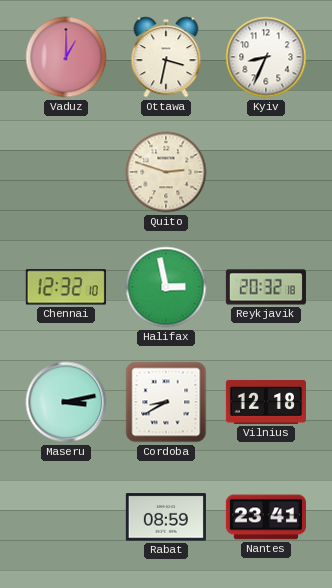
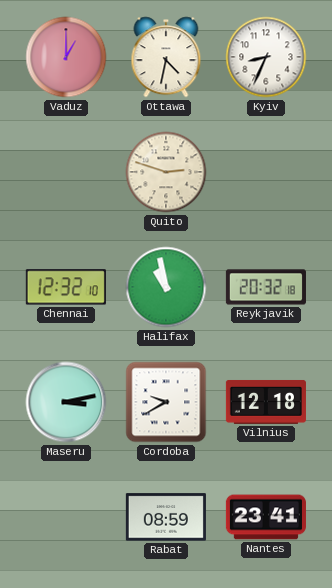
Ottawa: 3:32 -> 4:32
Halifax: 2:58 -> 10:58
Cordoba: 8:40 -> 9:40
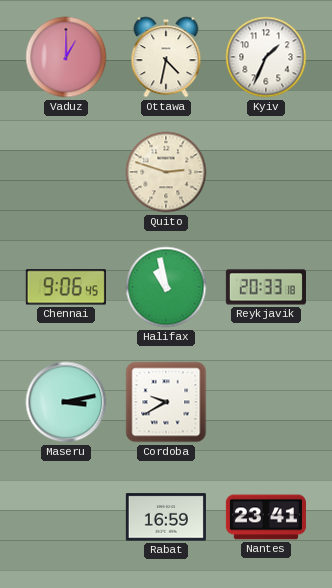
Kyiv: 8:34 -> 1:34
Chennai: 12:32 -> 9:06
Reykjavik: 20:32 -> 20:33
Vilnius: 12:18 -> none
Rabat: 08:59 -> 16:59
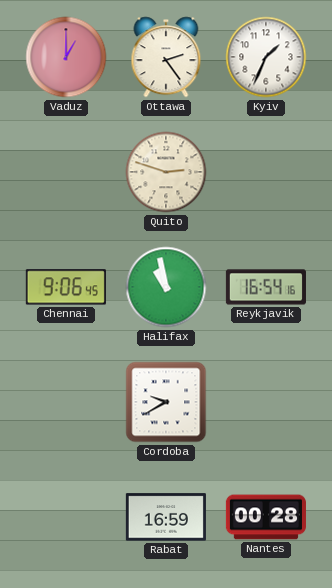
Ottawa: 4:32 -> 2:24
Reykjavik: 20:33 -> 16:54
Maseru: 3:13 -> none
Nantes: 23:41 -> 00:28
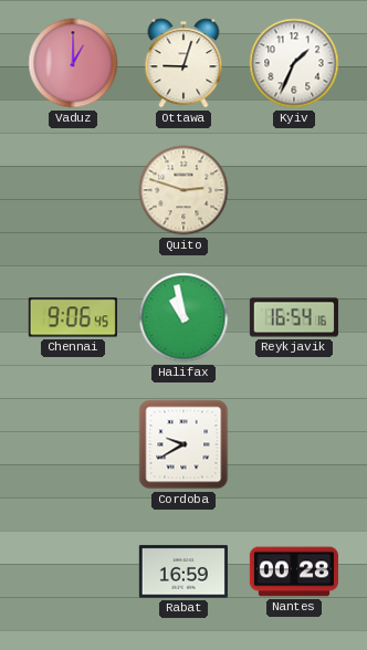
Ottawa: 2:24 -> 9:03
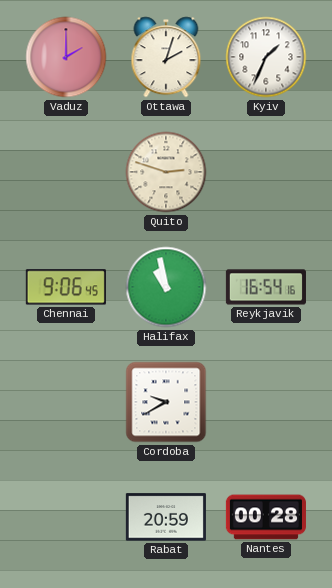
Vaduz: 1:00 -> 2:00
Ottawa: 9:03 -> 2:03
Rabat: 16:59 -> 20:59
